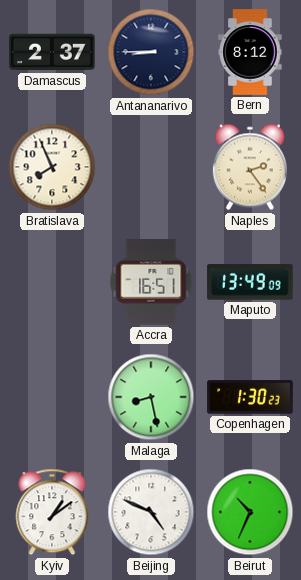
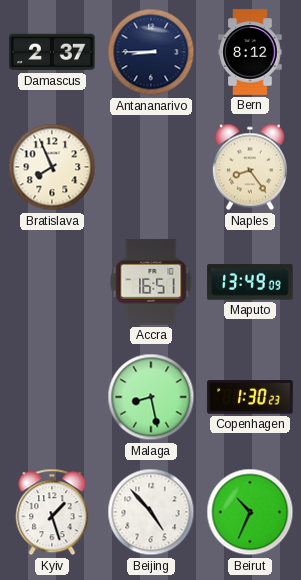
Naples: 2:24 -> 8:24
Kyiv: 1:09 -> 1:27
Beijing: 4:49 -> 4:53
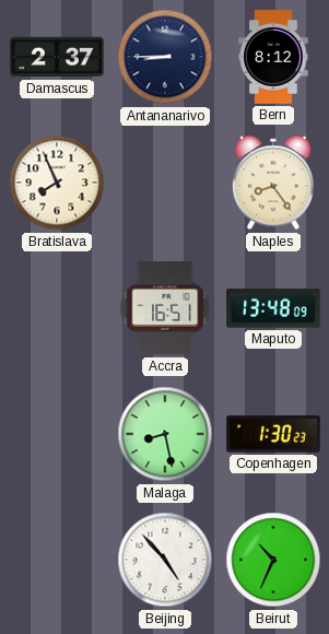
Maputo: 13:49 -> 13:48
Kyiv: 1:27 -> none
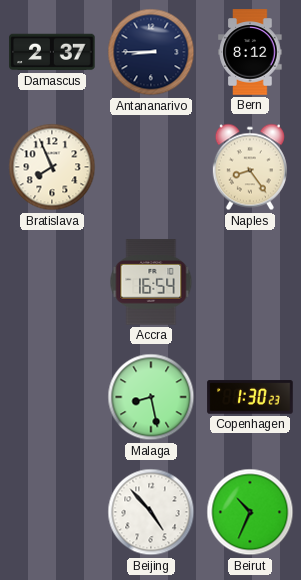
Accra: 16:51 -> 16:54
Maputo: 13:48 -> none
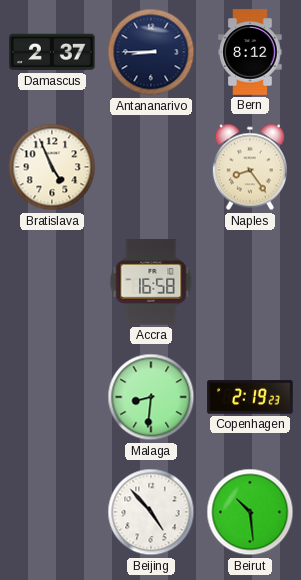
Bratislava: 7:56 -> 4:56
Accra: 16:54 -> 16:58
Malaga: 8:28 -> 8:31
Copenhagen: 1:30 -> 2:19
Beirut: 10:34 -> 10:29
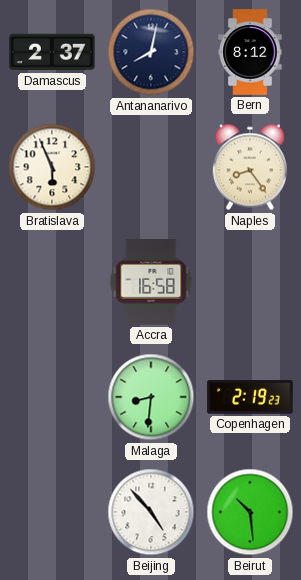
Antananarivo: 8:45 -> 8:02
Bratislava: 4:56 -> 5:56
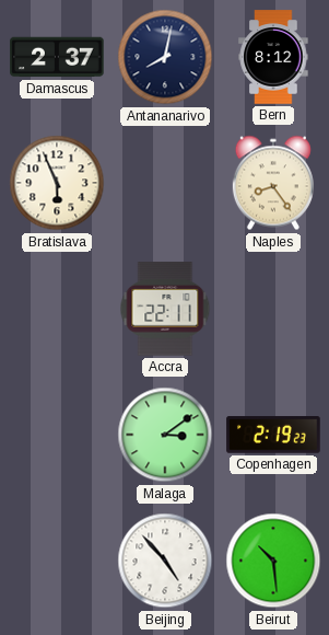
Accra: 16:58 -> 22:11
Malaga: 8:31 -> 3:09
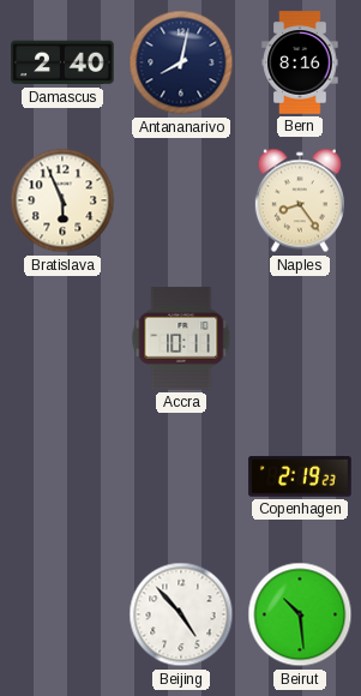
Damascus: 2:37 -> 2:40
Bern: 8:12 -> 8:16
Accra: 22:11 -> 10:11
Malaga: 3:09 -> none
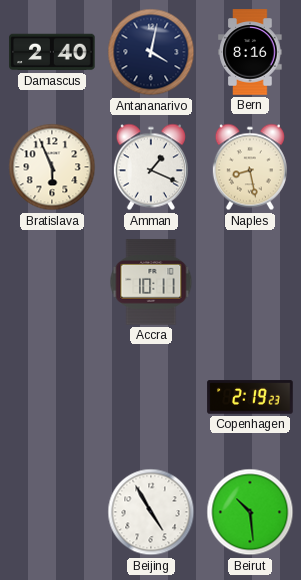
Antananarivo: 8:02 -> 4:02
Amman: none -> 1:19
Naples: 8:24 -> 8:28
Beijing: 4:53 -> 4:55
